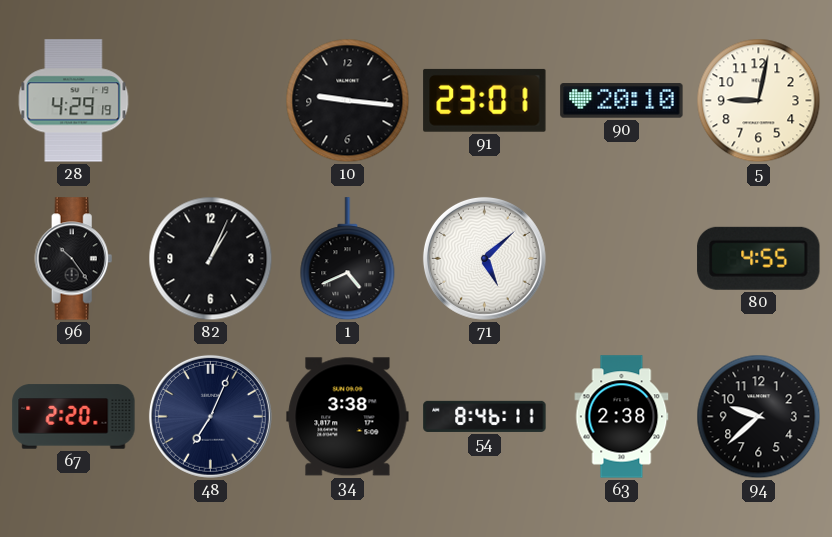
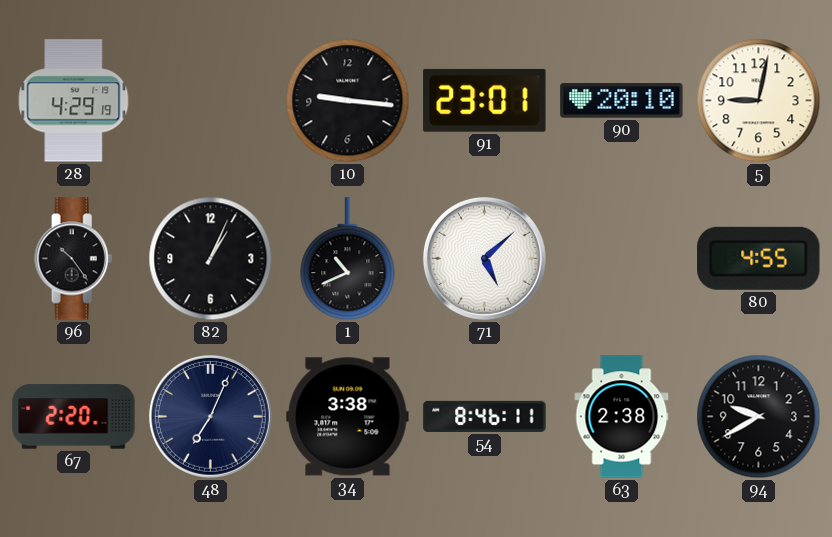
1: 4:41 -> 10:41
94: 9:38 -> 9:40
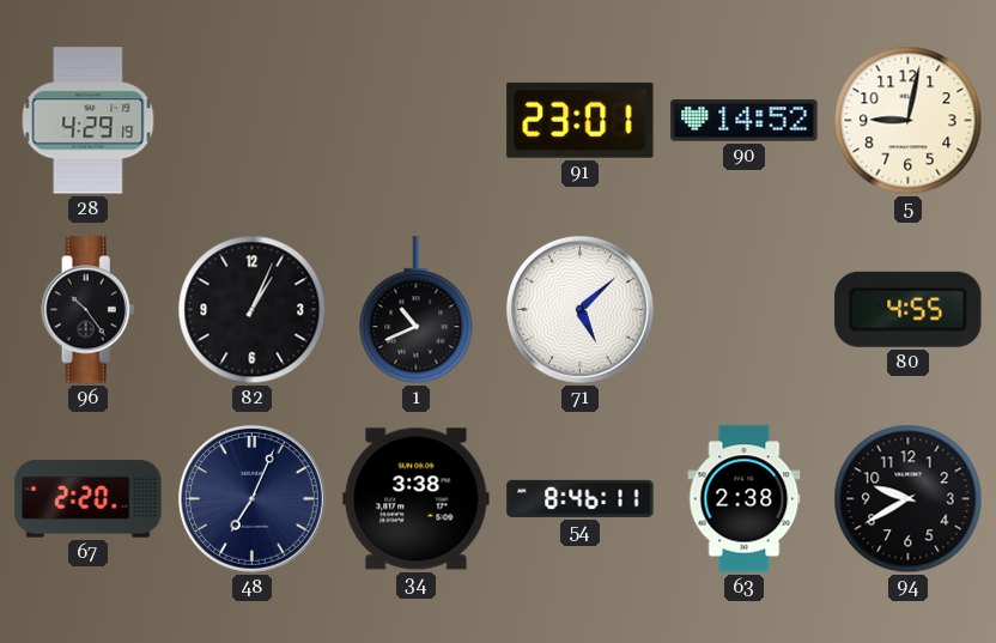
10: 9:16 -> none
90: 20:10 -> 14:52
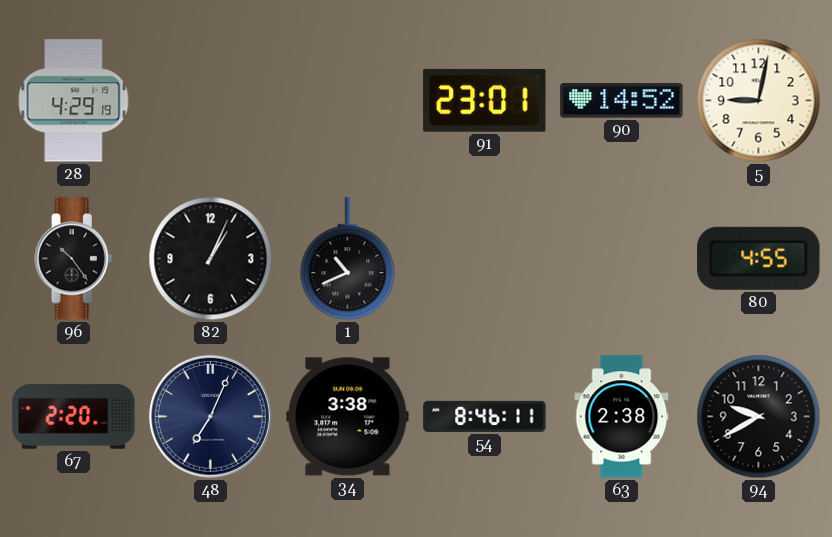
71: 5:08 -> none
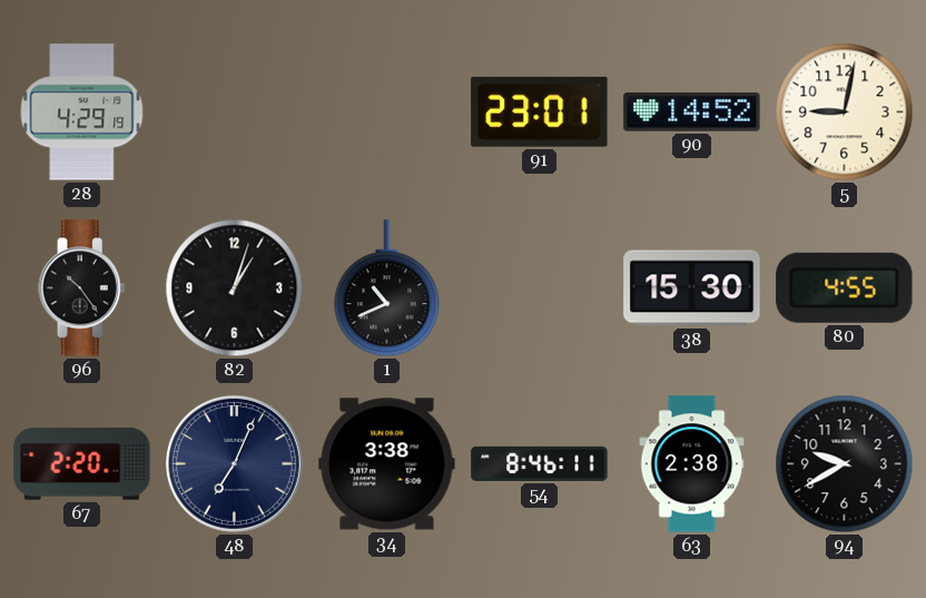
82: 1:04 -> 1:03
38: none -> 15:30
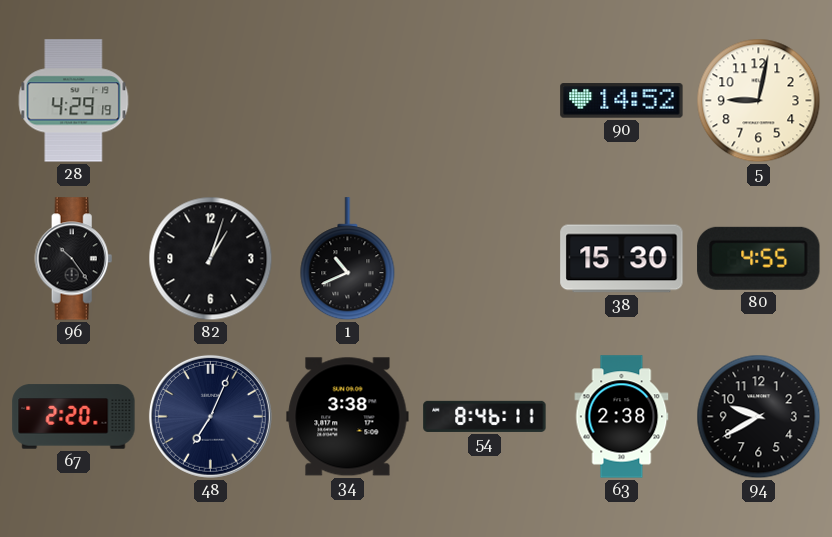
91: 23:01 -> none
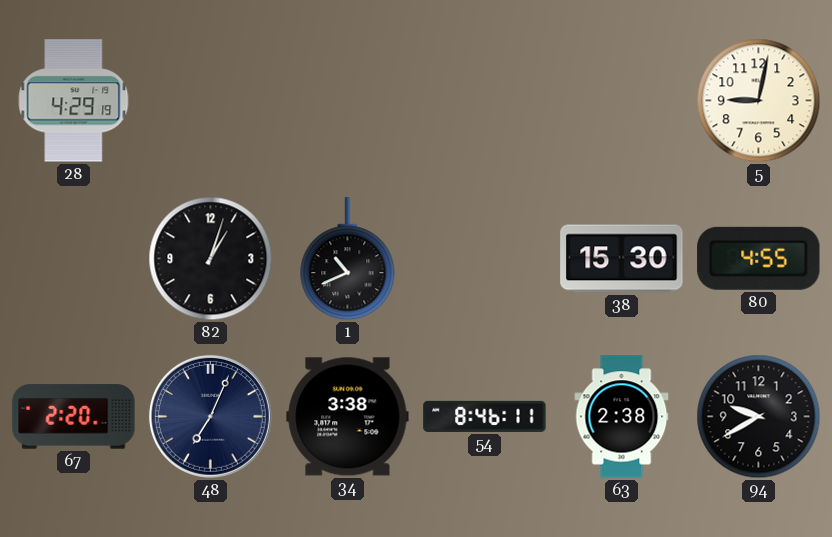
90: 14:52 -> none
96: 10:24 -> none
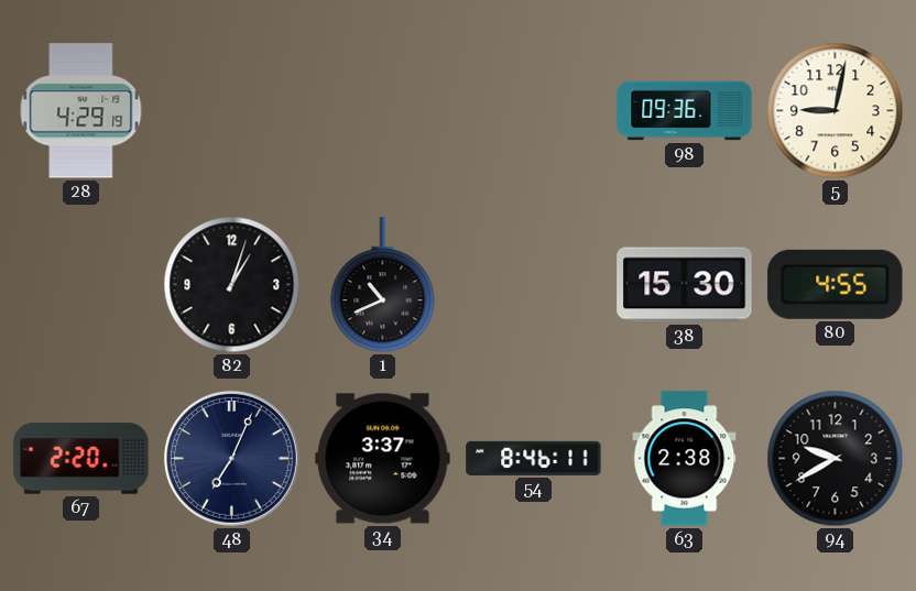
98: none -> 09:36
34: 3:38 -> 3:37
